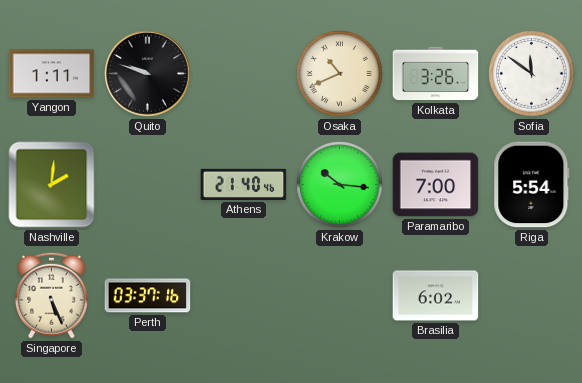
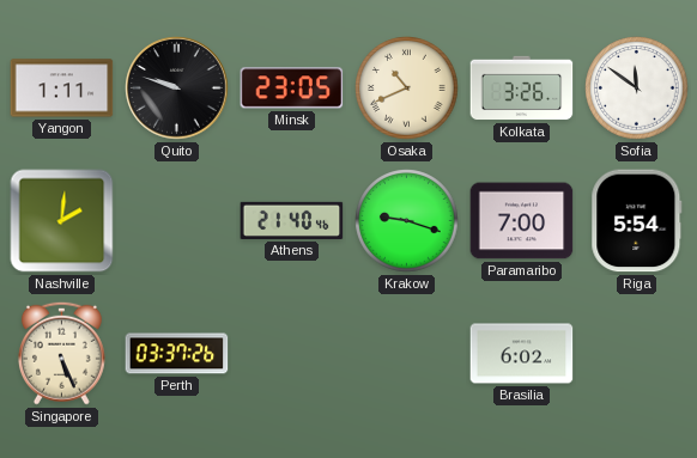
Minsk: none -> 23:05
Krakow: 10:16 -> 9:18
Perth: 03:37:16 -> 03:37:26
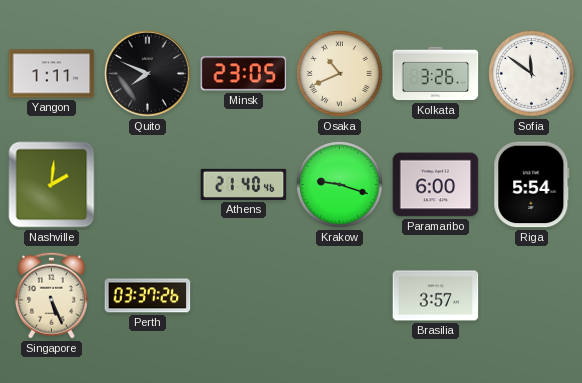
Quito: 9:48 -> 7:49
Paramaribo: 7:00 -> 6:00
Brasilia: 6:02 -> 3:57
